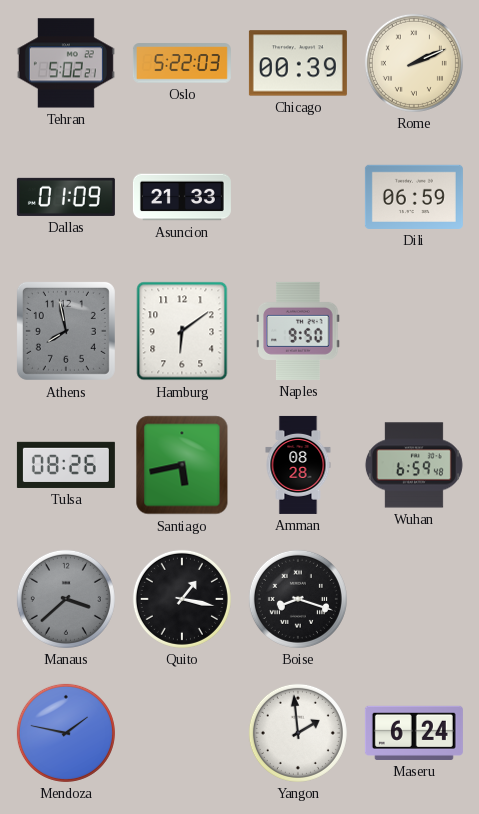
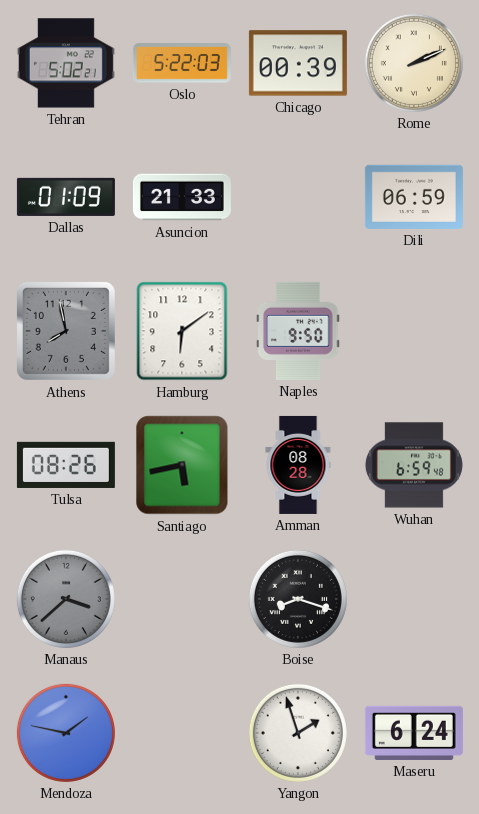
Quito: 1:17 -> none
Yangon: 1:59 -> 1:57
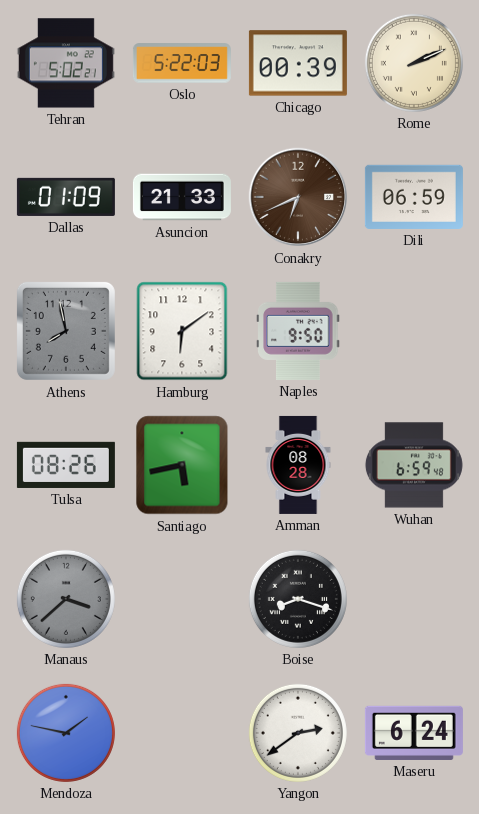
Conakry: none -> 6:41
Yangon: 1:57 -> 2:39
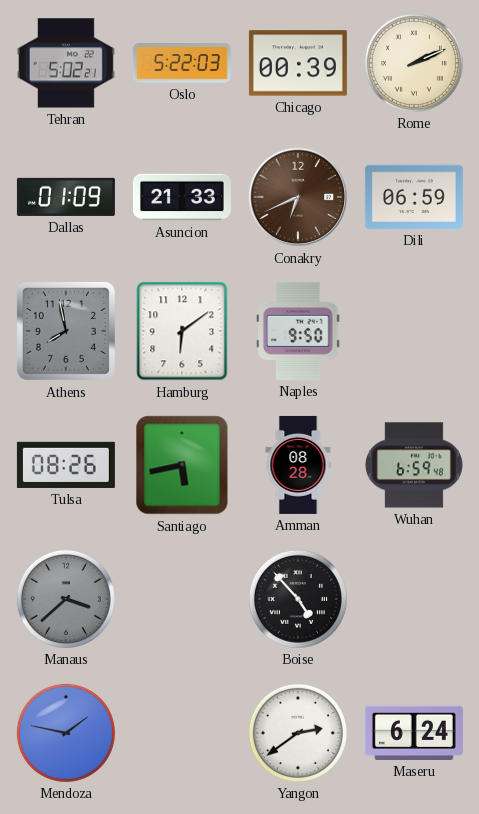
Boise: 8:18 -> 4:53
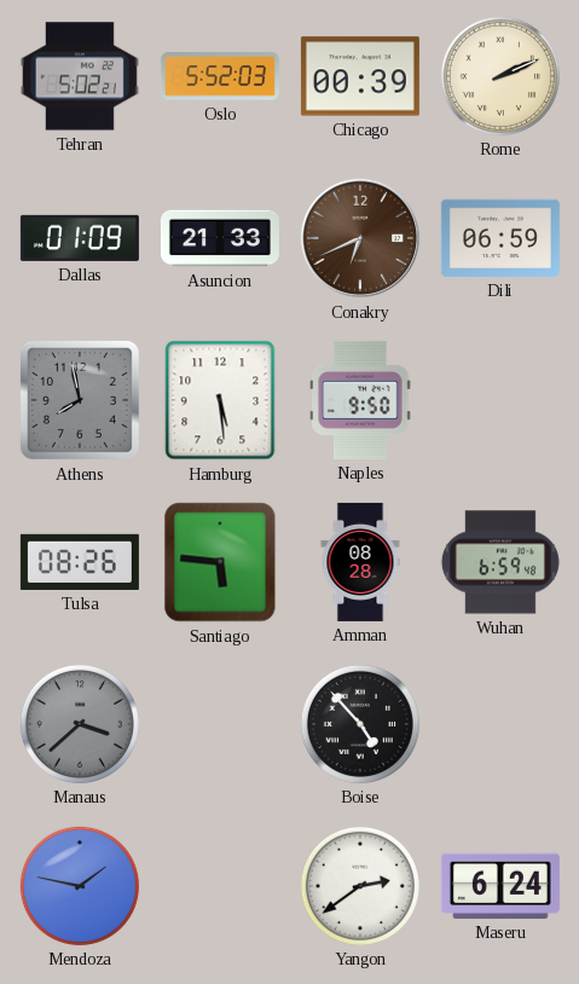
Oslo: 5:22 -> 5:52
Hamburg: 6:09 -> 5:29
Santiago: 5:43 -> 5:46
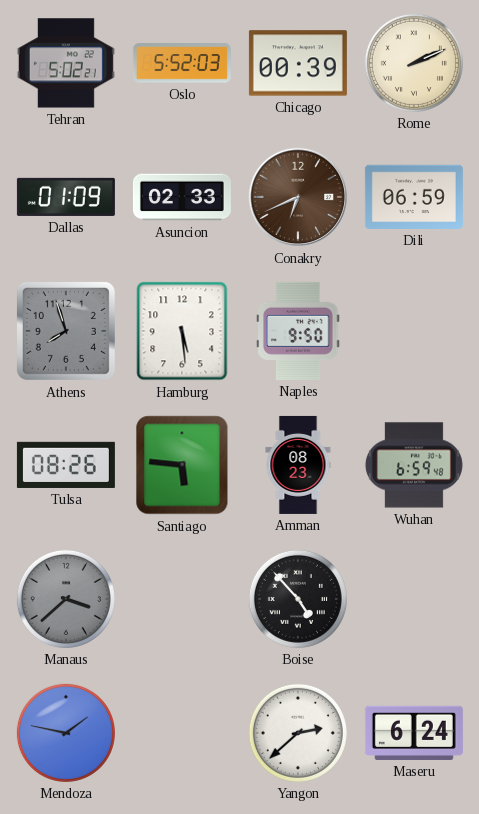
Asuncion: 21:33 -> 02:33
Athens: 7:58 -> 7:57
Amman: 08:28 -> 08:23
Yangon: 2:39 -> 2:38
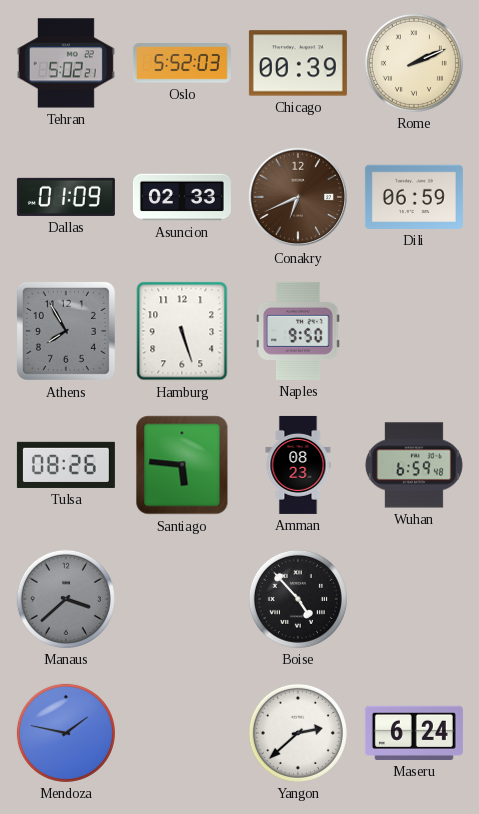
Athens: 7:57 -> 7:55
Hamburg: 5:29 -> 5:27
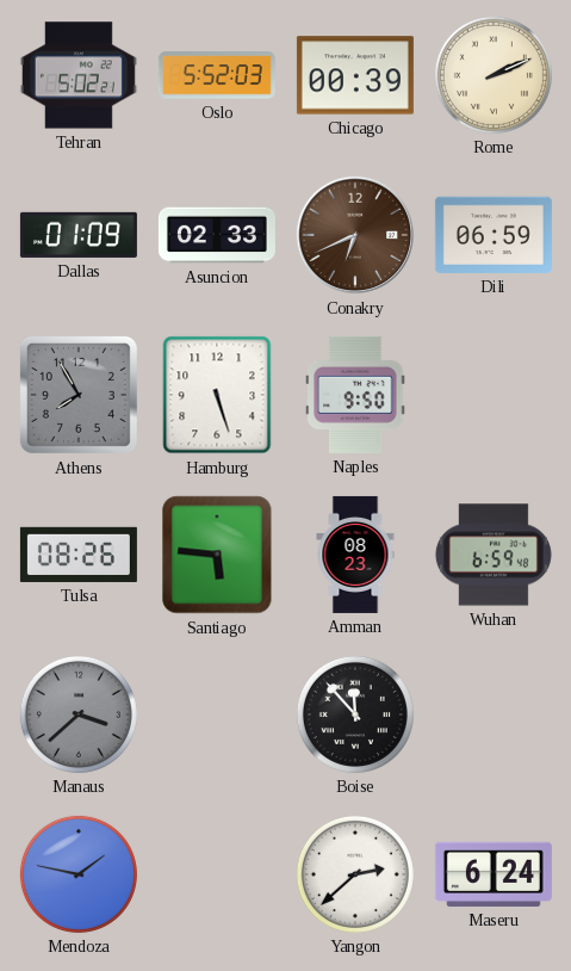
Boise: 4:53 -> 11:53
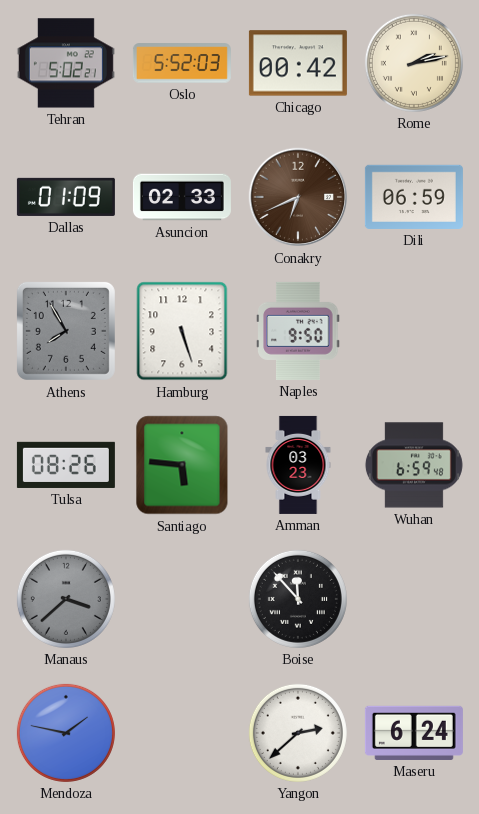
Chicago: 00:39 -> 00:42
Rome: 2:11 -> 2:13
Amman: 08:23 -> 03:23
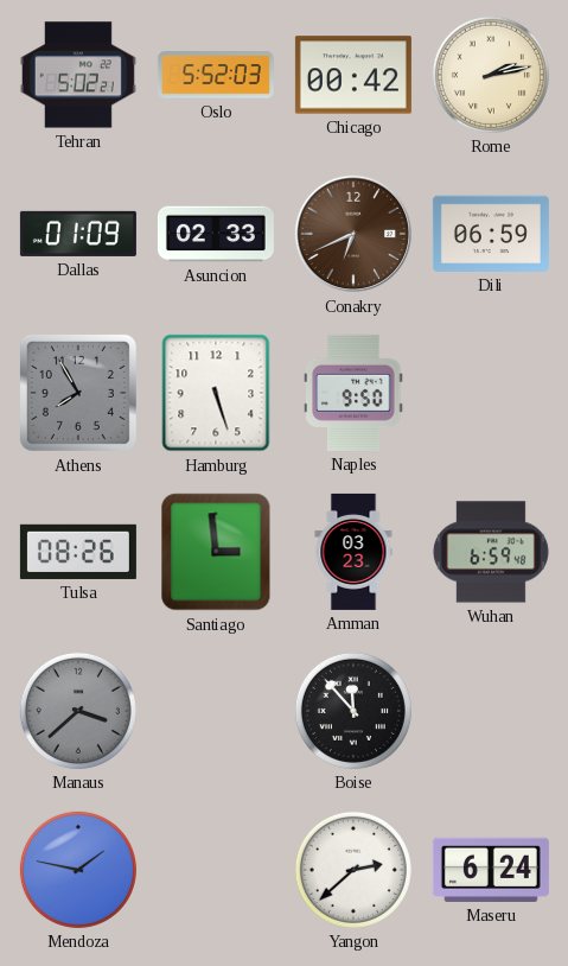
Santiago: 5:46 -> 2:59
